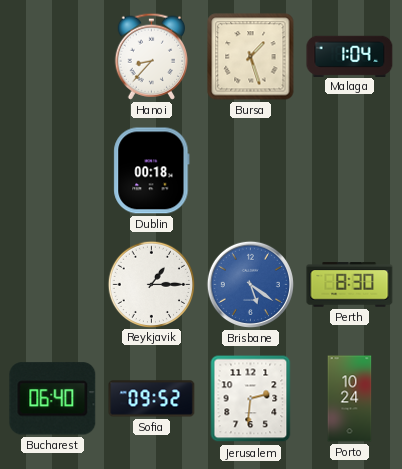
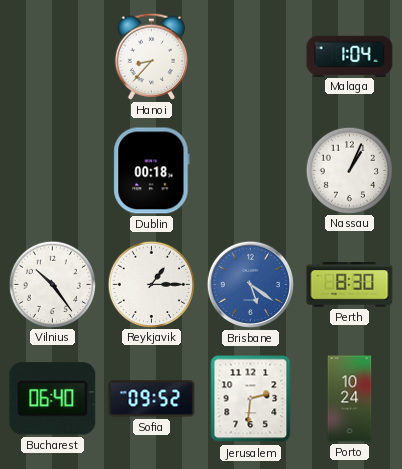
Bursa: 1:27 -> none
Nassau: none -> 1:04
Vilnius: none -> 10:24
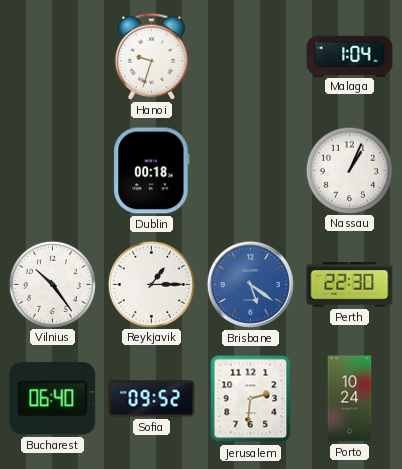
Hanoi: 8:37 -> 9:33
Perth: 8:30 -> 22:30
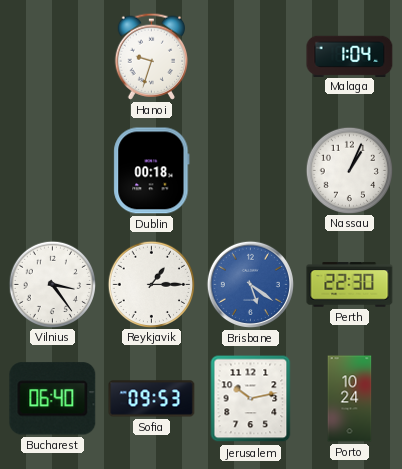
Vilnius: 10:24 -> 3:24
Sofia: 09:52 -> 09:53
Jerusalem: 2:31 -> 10:13
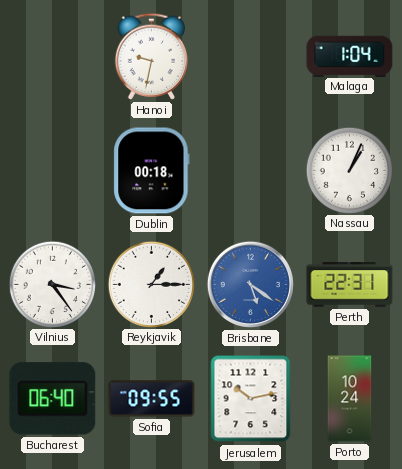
Hanoi: 9:33 -> 9:32
Perth: 22:30 -> 22:31
Sofia: 09:53 -> 09:55
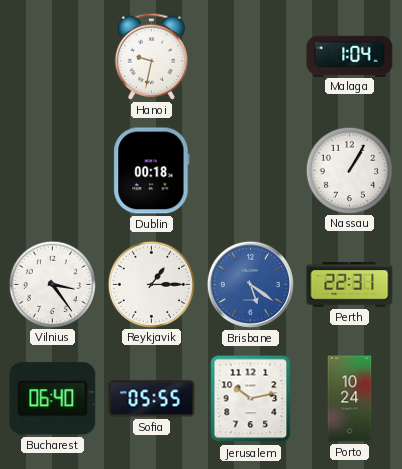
Nassau: 1:04 -> 1:05
Sofia: 09:55 -> 05:55
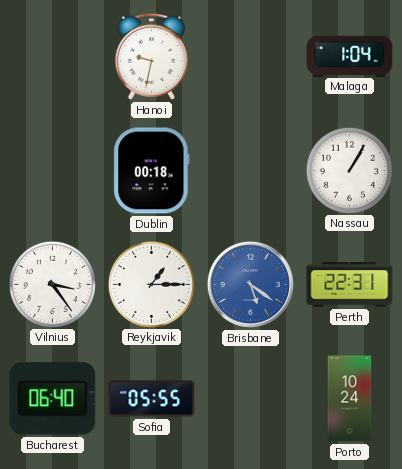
Jerusalem: 10:13 -> none
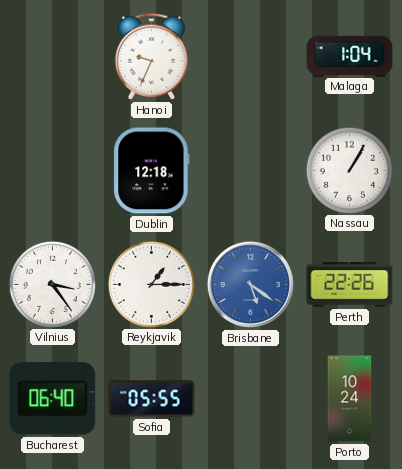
Hanoi: 9:32 -> 9:34
Dublin: 00:18 -> 12:18
Perth: 22:31 -> 22:26
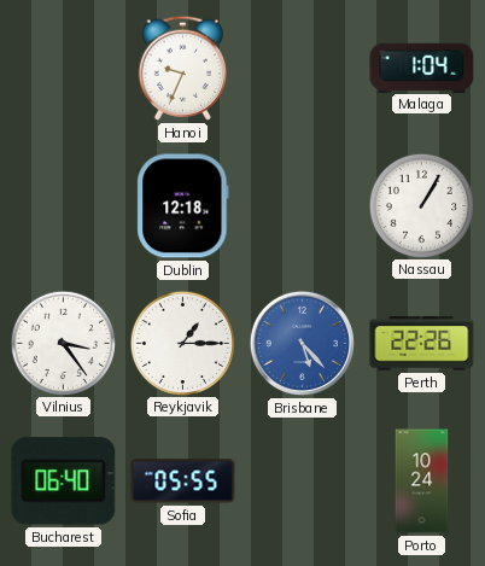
Brisbane: 5:21 -> 5:23
